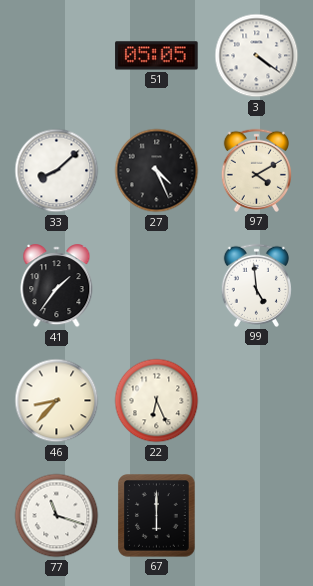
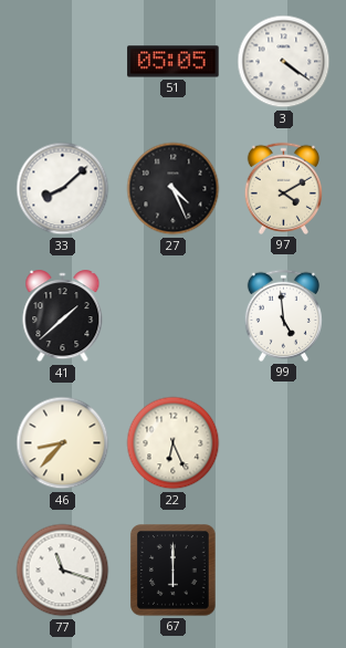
41: 1:36 -> 1:38
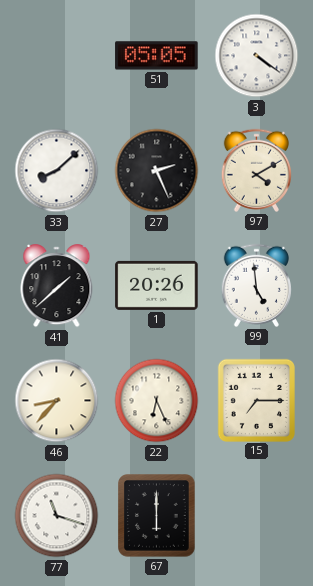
27: 4:26 -> 2:26
1: none -> 20:26
15: none -> 7:15
